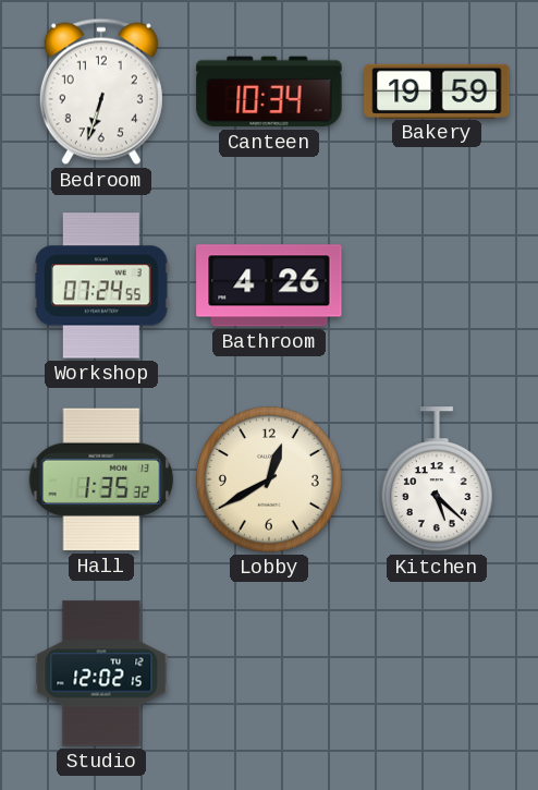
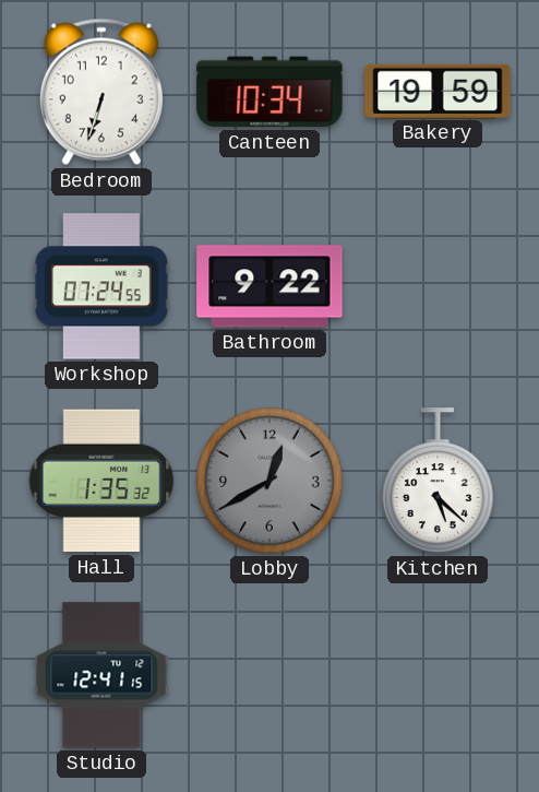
Bathroom: 4:26 -> 9:22
Lobby dial: cream -> grey
Studio: 12:02 -> 12:41
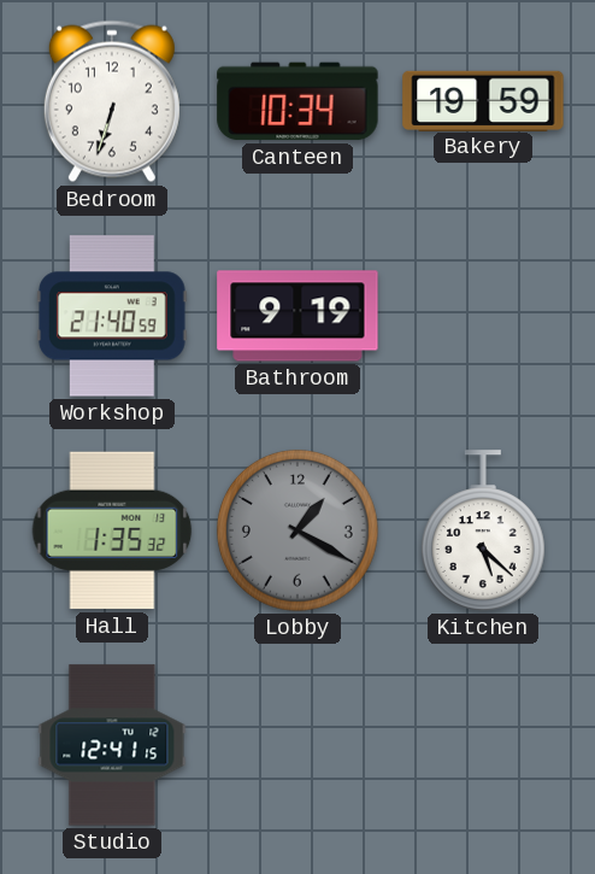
Workshop: 07:24 -> 21:40
Bathroom: 9:22 -> 9:19
Lobby: 12:40 -> 1:20
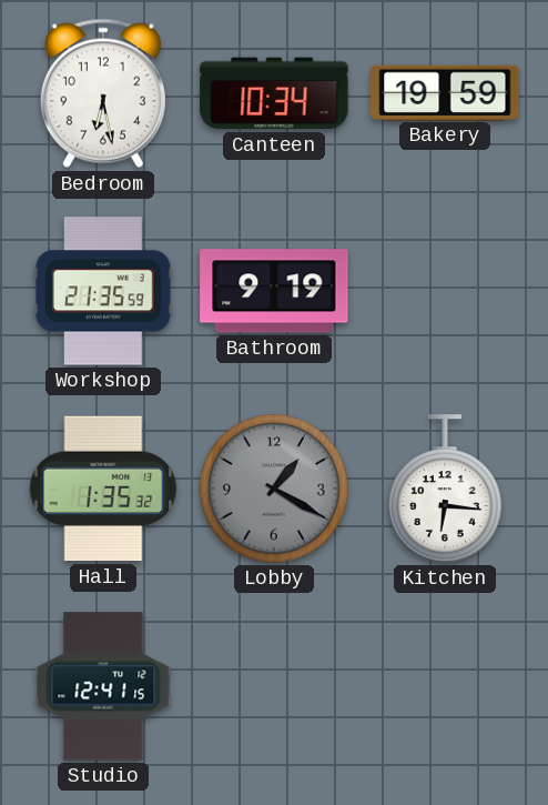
Bedroom: 6:33 -> 6:28
Workshop: 21:40 -> 21:35
Kitchen: 5:22 -> 6:16
